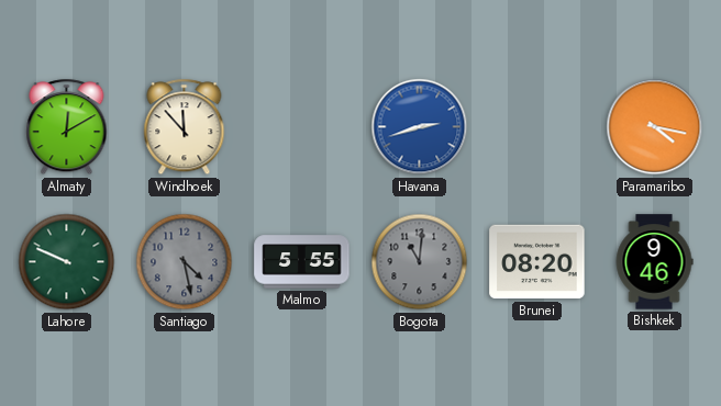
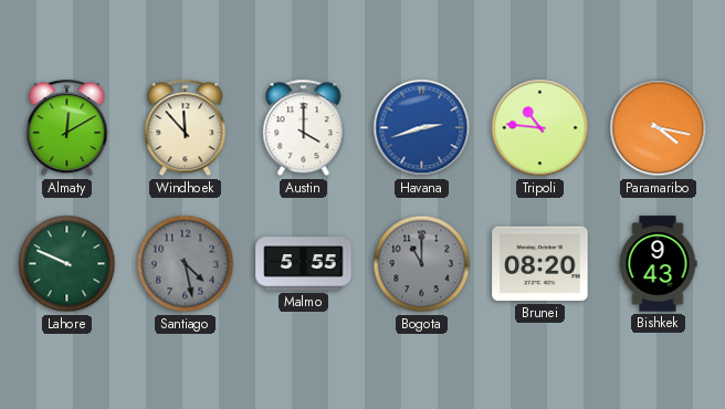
Austin: none -> 4:00
Tripoli: none -> 10:46
Bogota: 11:01 -> 11:00
Bishkek: 9:46 -> 9:43
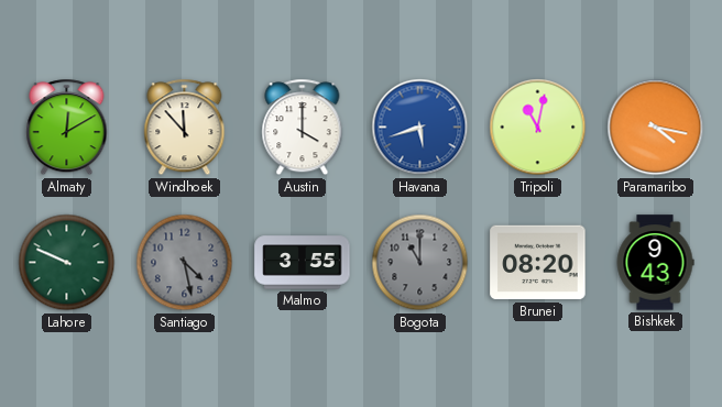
Havana: 2:42 -> 5:42
Tripoli: 10:46 -> 11:02
Malmo: 5:55 -> 3:55
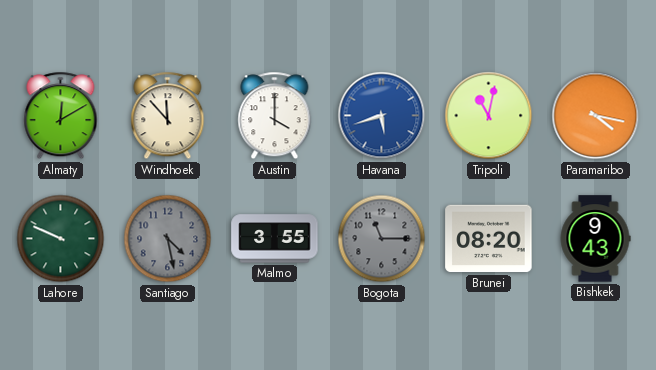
Bogota: 11:00 -> 11:15
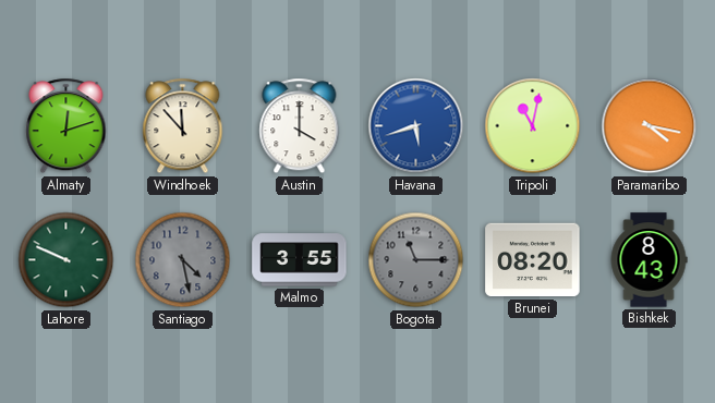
Almaty: 12:10 -> 12:12
Bishkek: 9:43 -> 8:43
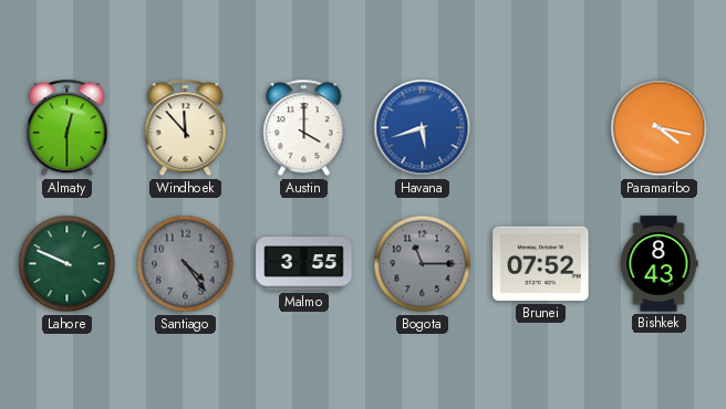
Almaty: 12:12 -> 12:30
Tripoli: 11:02 -> none
Santiago: 4:28 -> 4:24
Brunei: 08:20 -> 07:52
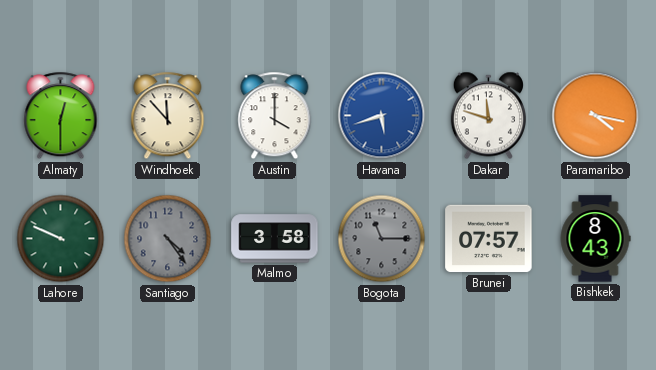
Dakar: none -> 11:48
Malmo: 3:55 -> 3:58
Brunei: 07:52 -> 07:57
